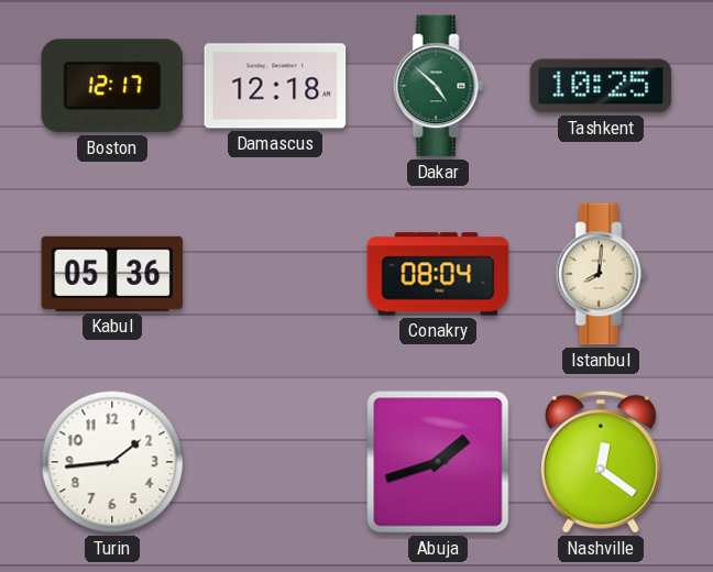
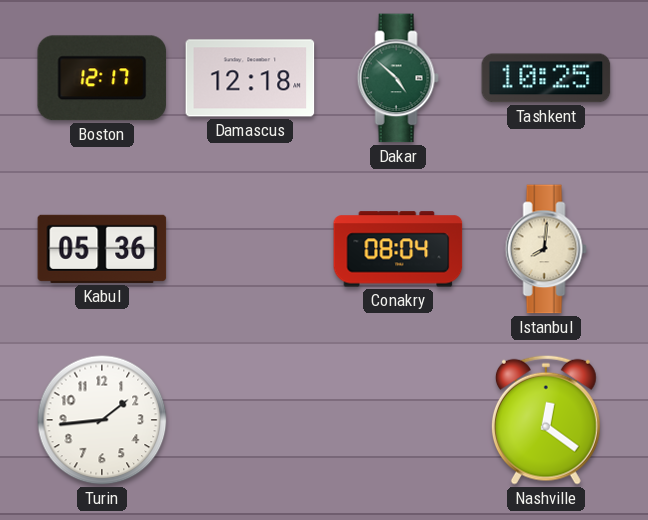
Abuja: 1:42 -> none
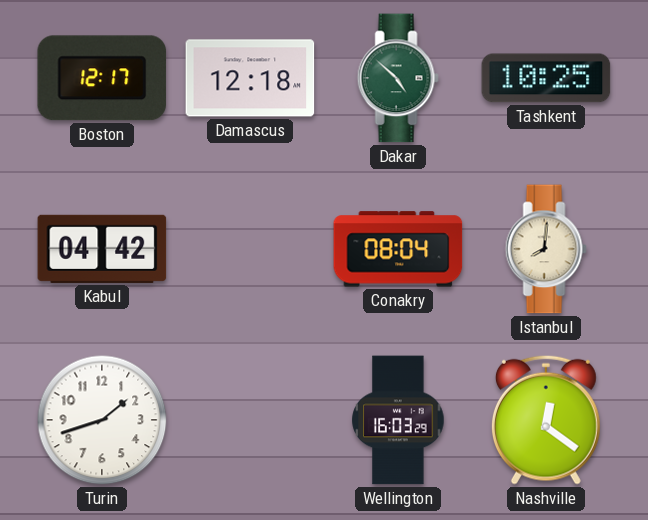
Kabul: 05:36 -> 04:42
Turin: 1:44 -> 1:42
Wellington: none -> 16:03
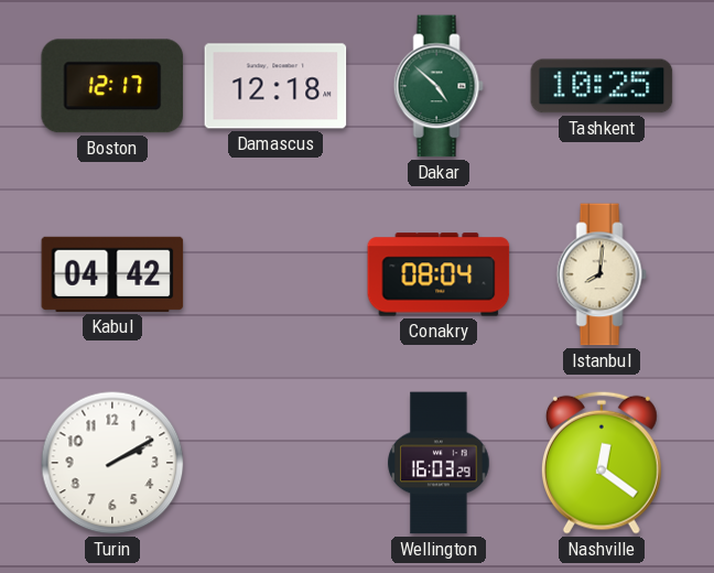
Turin: 1:42 -> 2:10
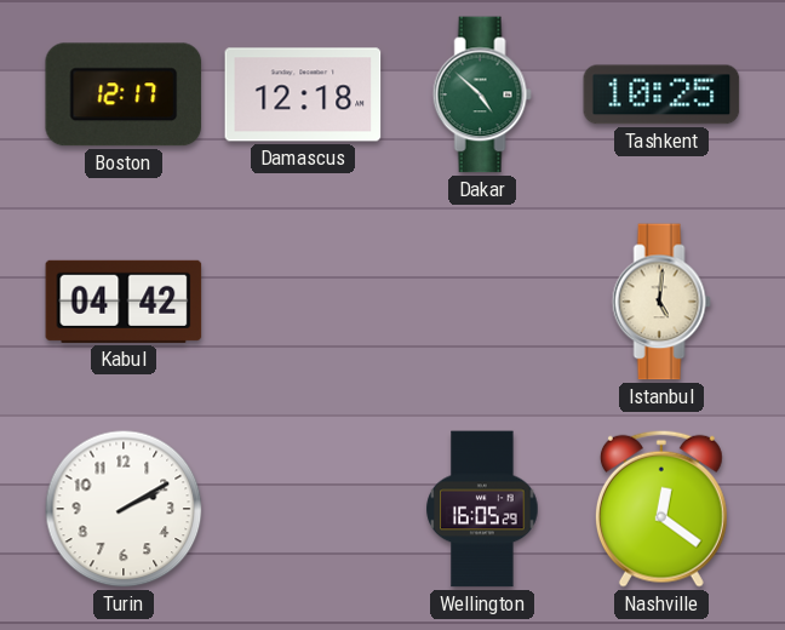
Conakry: 08:04 -> none
Istanbul: 8:01 -> 5:01
Wellington: 16:03 -> 16:05
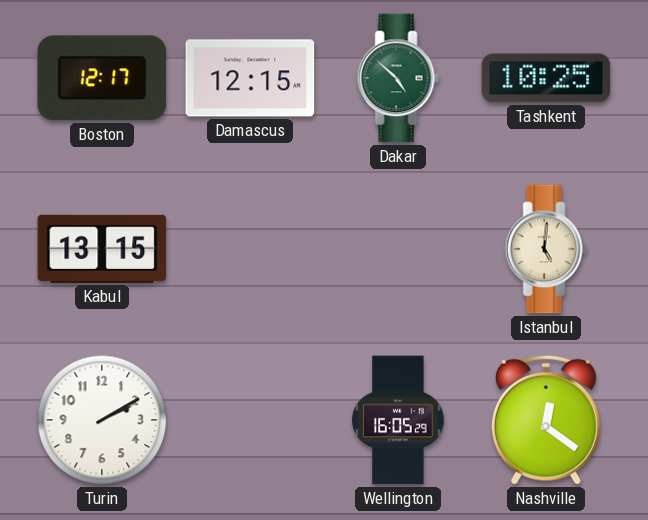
Damascus: 12:18 -> 12:15
Kabul: 04:42 -> 13:15
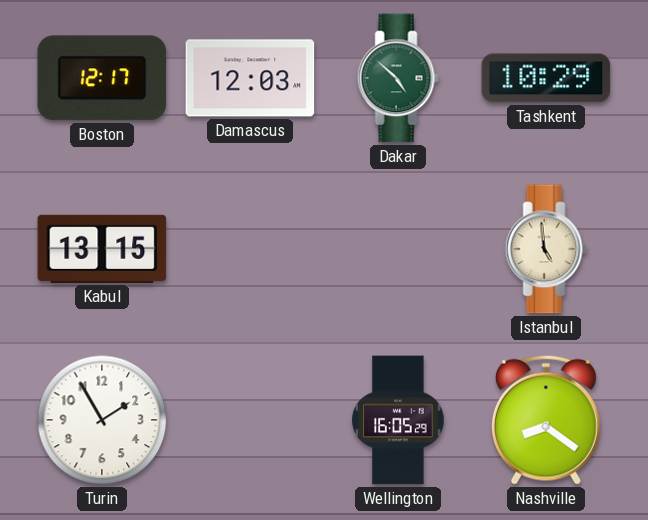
Damascus: 12:15 -> 12:03
Tashkent: 10:25 -> 10:29
Istanbul: 5:01 -> 4:59
Turin: 2:10 -> 1:55
Nashville: 12:21 -> 8:21
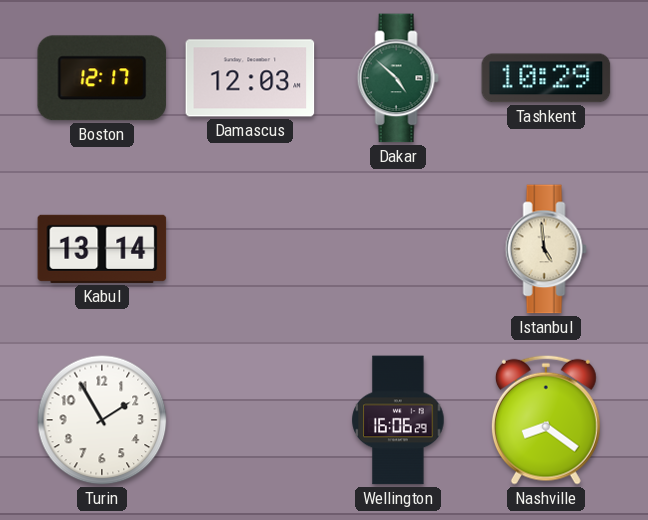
Kabul: 13:15 -> 13:14
Wellington: 16:05 -> 16:06
